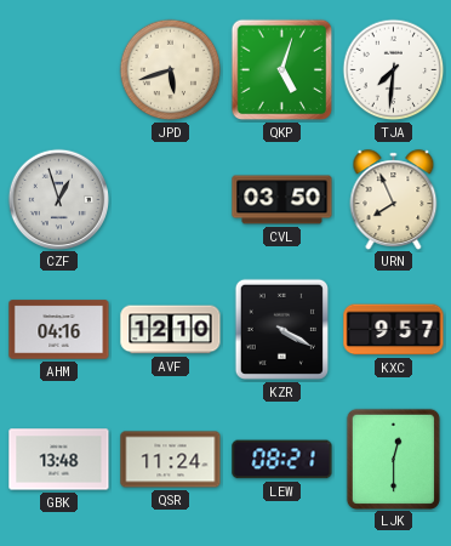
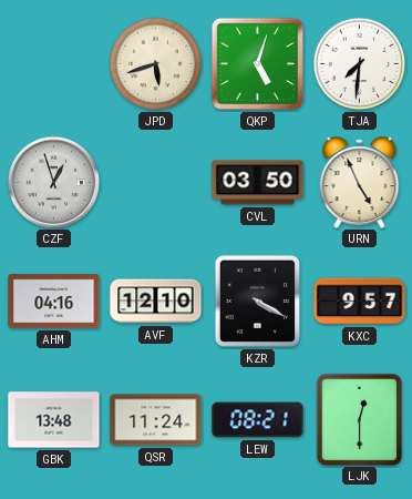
URN: 7:56 -> 4:56
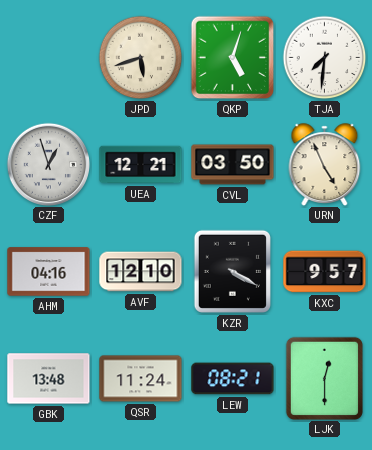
UEA: none -> 12:21
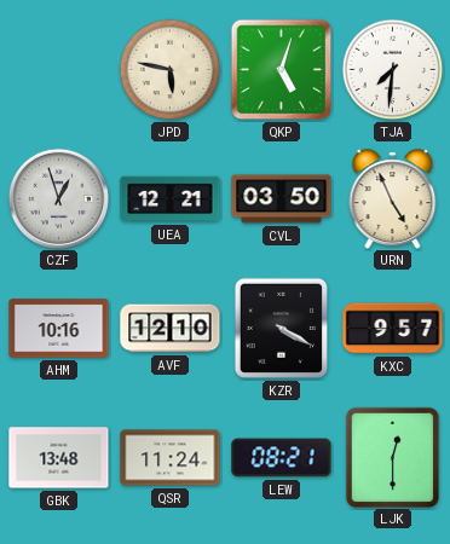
JPD: 5:42 -> 5:47
AHM: 04:16 -> 10:16
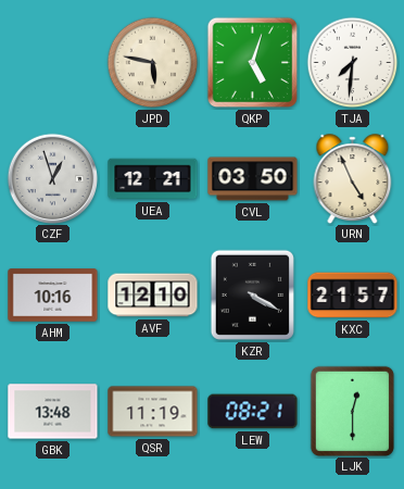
KXC: 9:57 -> 21:57
QSR: 11:24 -> 11:19
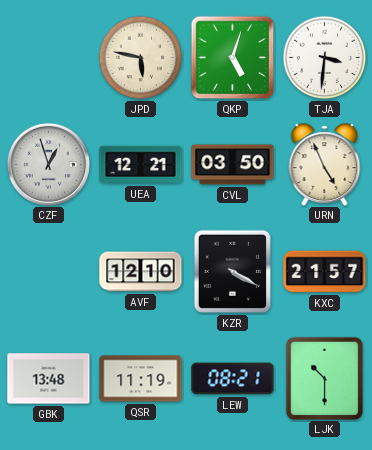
TJA: 7:31 -> 3:31
AHM: 10:16 -> none
LJK: 12:30 -> 10:30
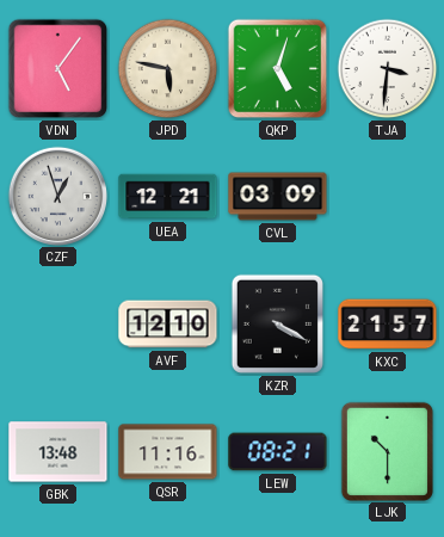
VDN: none -> 5:06
CVL: 03:50 -> 03:09
URN: 4:56 -> none
QSR: 11:19 -> 11:16
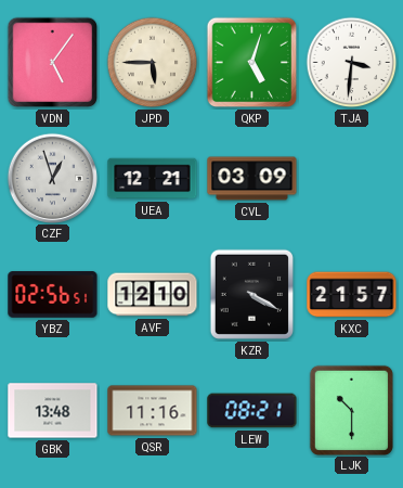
JPD: 5:47 -> 5:45
YBZ: none -> 02:56
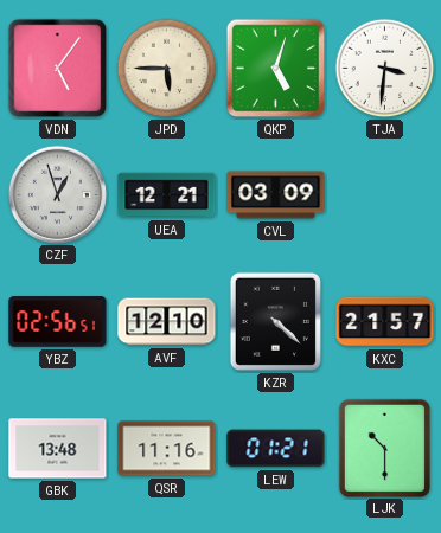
KZR: 4:20 -> 4:22
LEW: 08:21 -> 01:21
